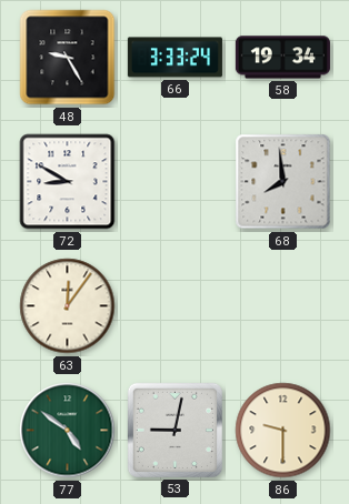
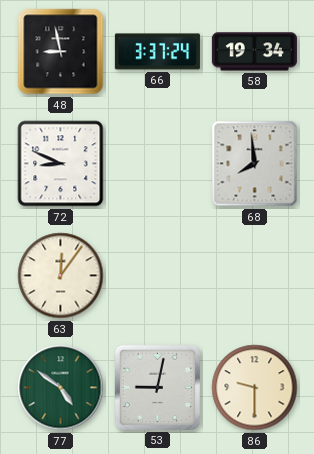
48: 9:25 -> 8:58
66: 3:33 -> 3:37
72: 8:50 -> 8:49
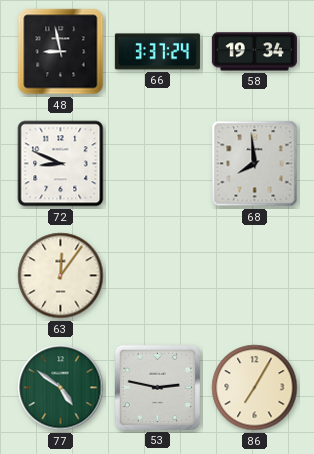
53: 9:02 -> 2:47
86: 9:30 -> 7:05
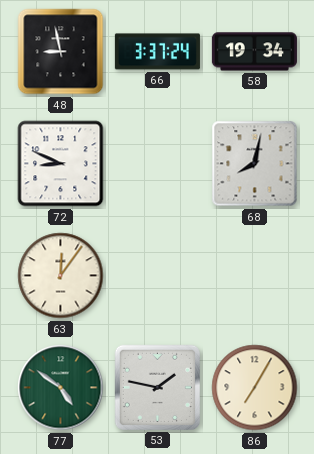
68: 7:59 -> 8:02
53: 2:47 -> 1:47
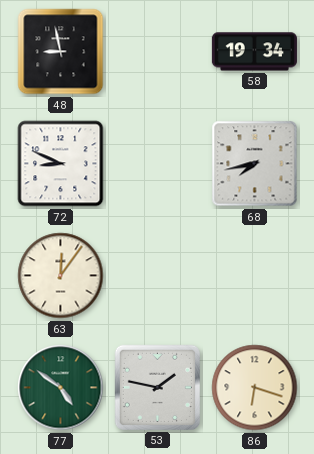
66: 3:37 -> none
68: 8:02 -> 7:43
86: 7:05 -> 6:18
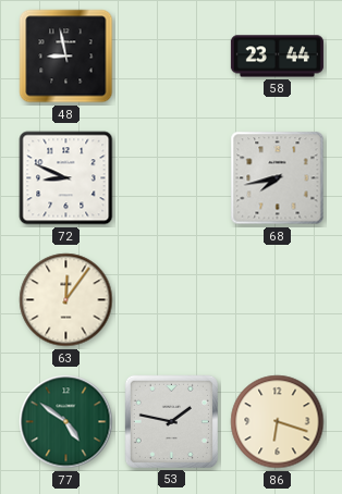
58: 19:34 -> 23:44
